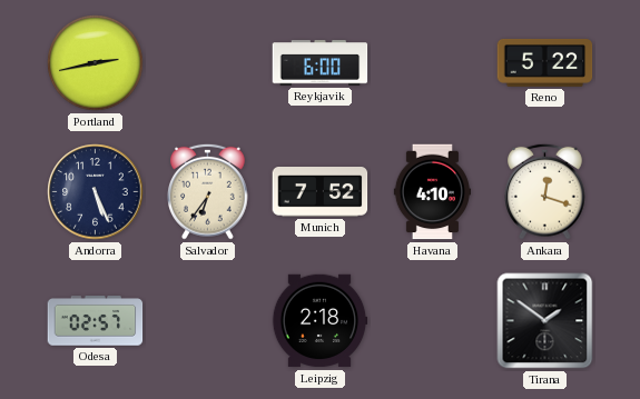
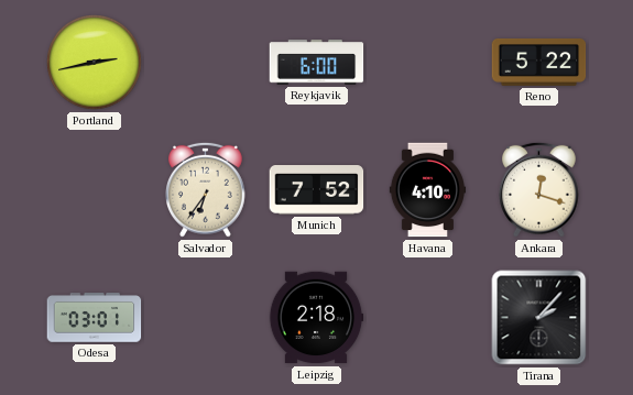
Andorra: 5:26 -> none
Odesa: 02:57 -> 03:01
Tirana: 1:51 -> 2:07
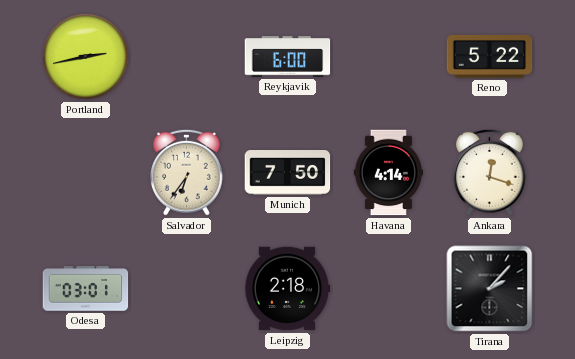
Munich: 7:52 -> 7:50
Havana: 4:10 -> 4:14
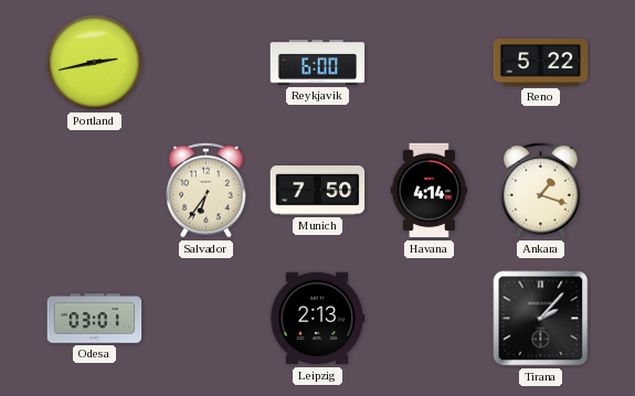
Ankara: 12:18 -> 1:18
Leipzig: 2:18 -> 2:13
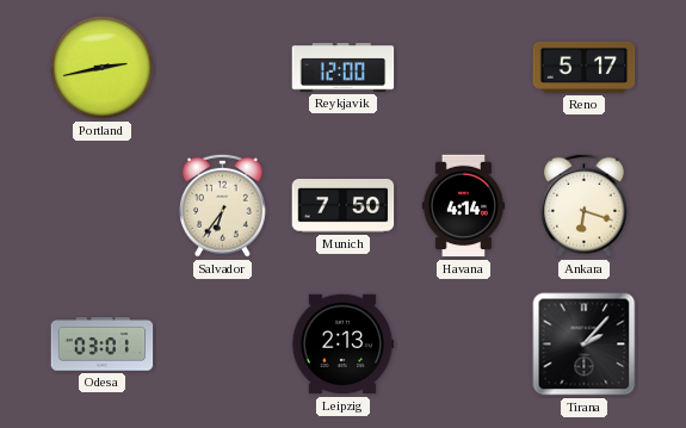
Reykjavik: 6:00 -> 12:00
Reno: 5:22 -> 5:17
Ankara: 1:18 -> 6:18
